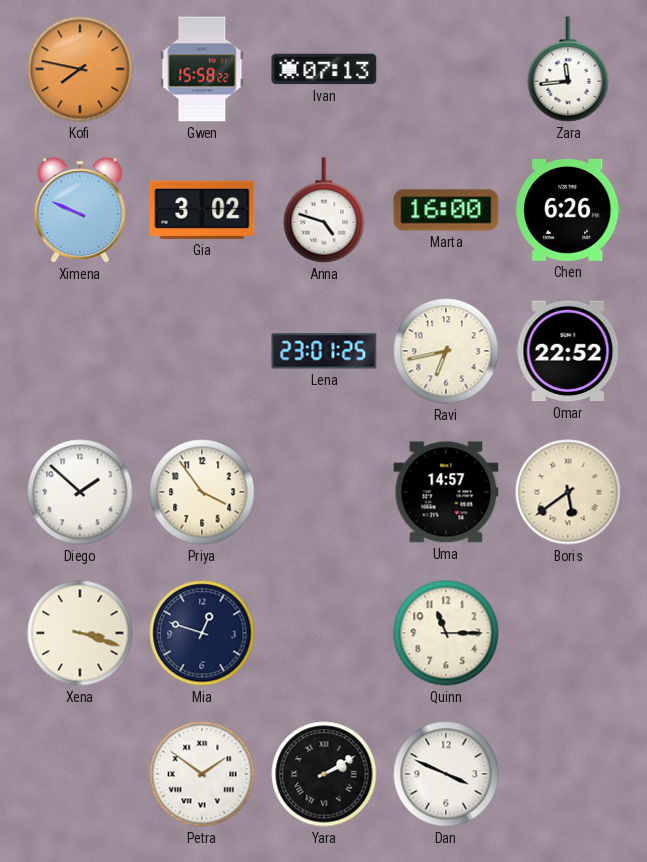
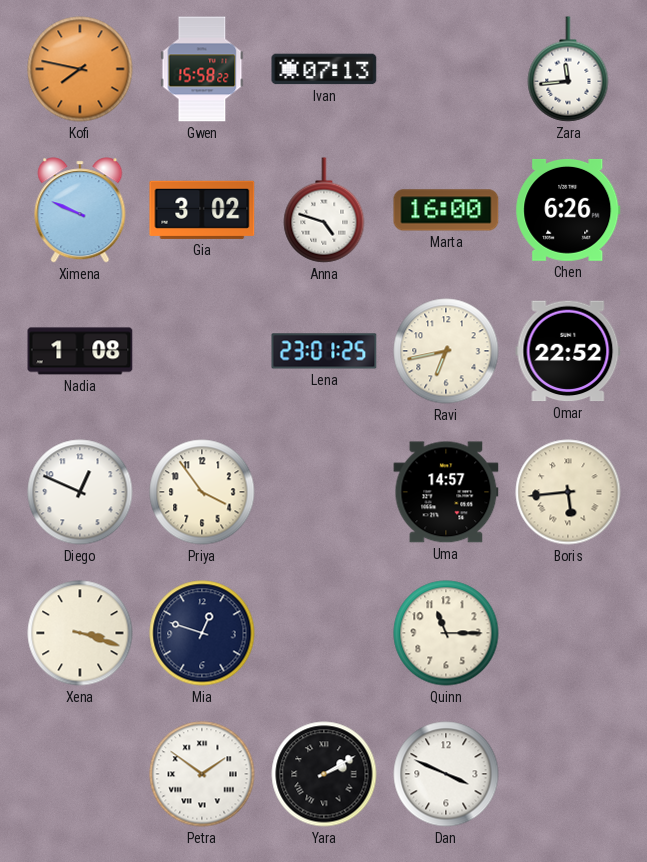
Nadia: none -> 1:08
Diego: 1:52 -> 12:49
Boris: 5:39 -> 5:44
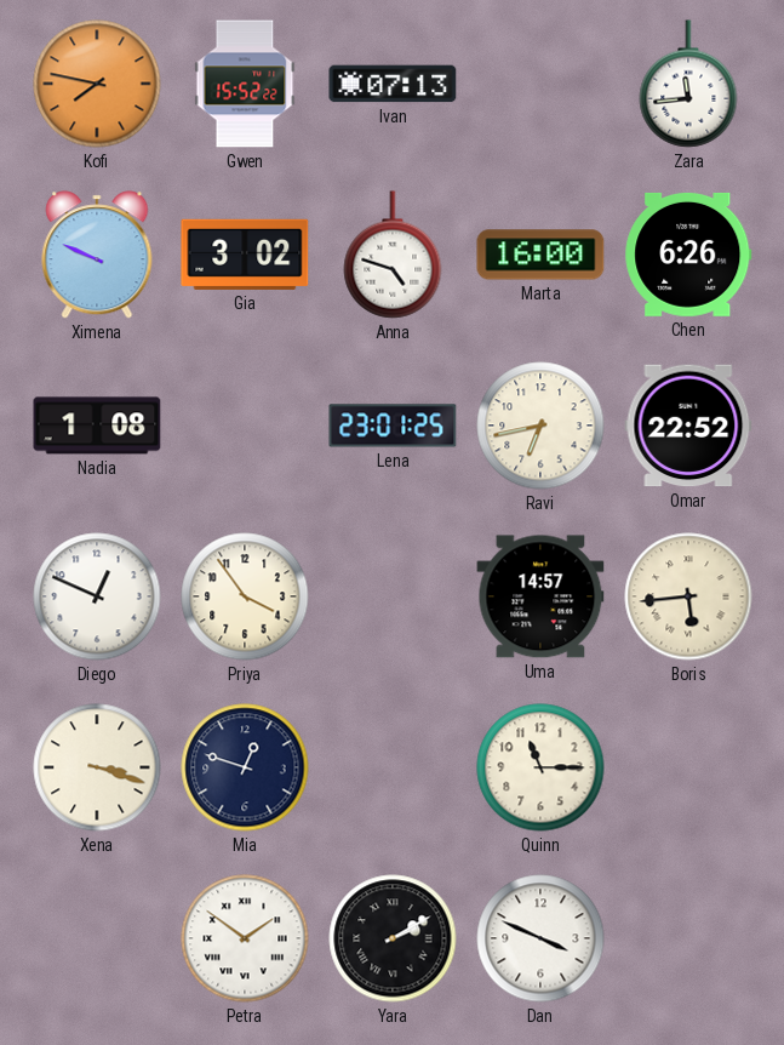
Gwen: 15:58 -> 15:52
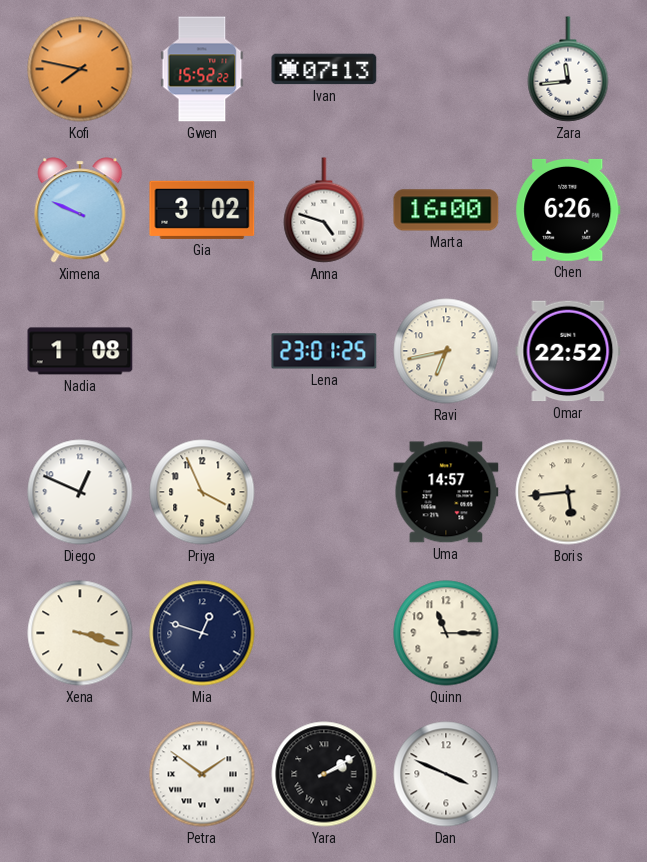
Priya: 3:54 -> 3:56
